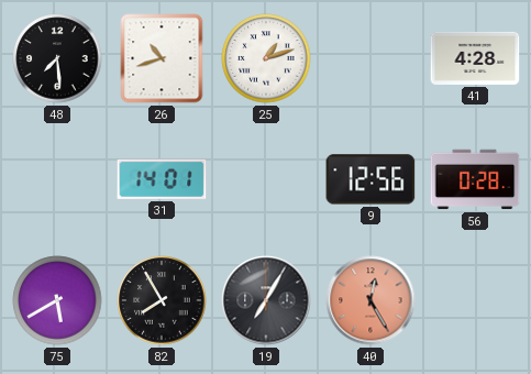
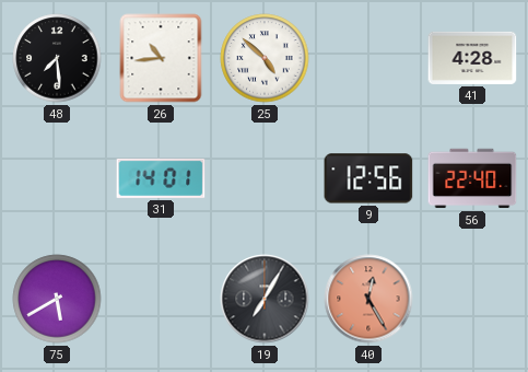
26: 10:42 -> 10:44
25: 1:12 -> 4:52
56: 0:28 -> 22:40
82: 7:55 -> none
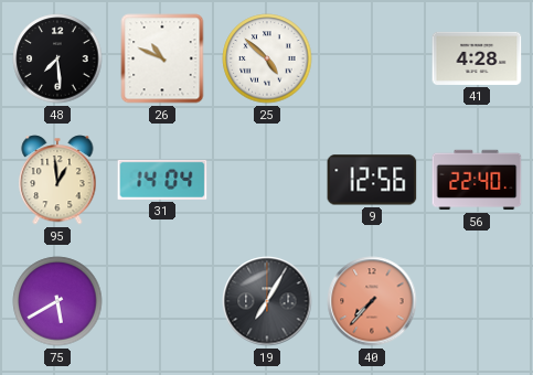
26: 10:44 -> 10:49
95: none -> 12:59
31: 14:01 -> 14:04
40: 12:25 -> 7:37
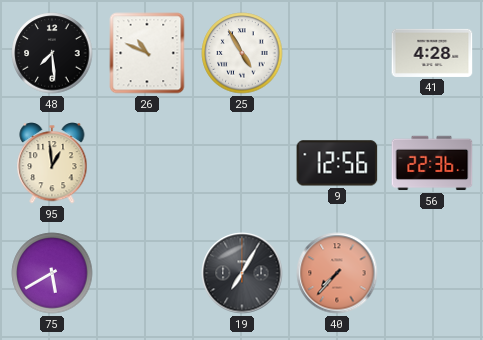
25: 4:52 -> 4:55
31: 14:04 -> none
56: 22:40 -> 22:36
